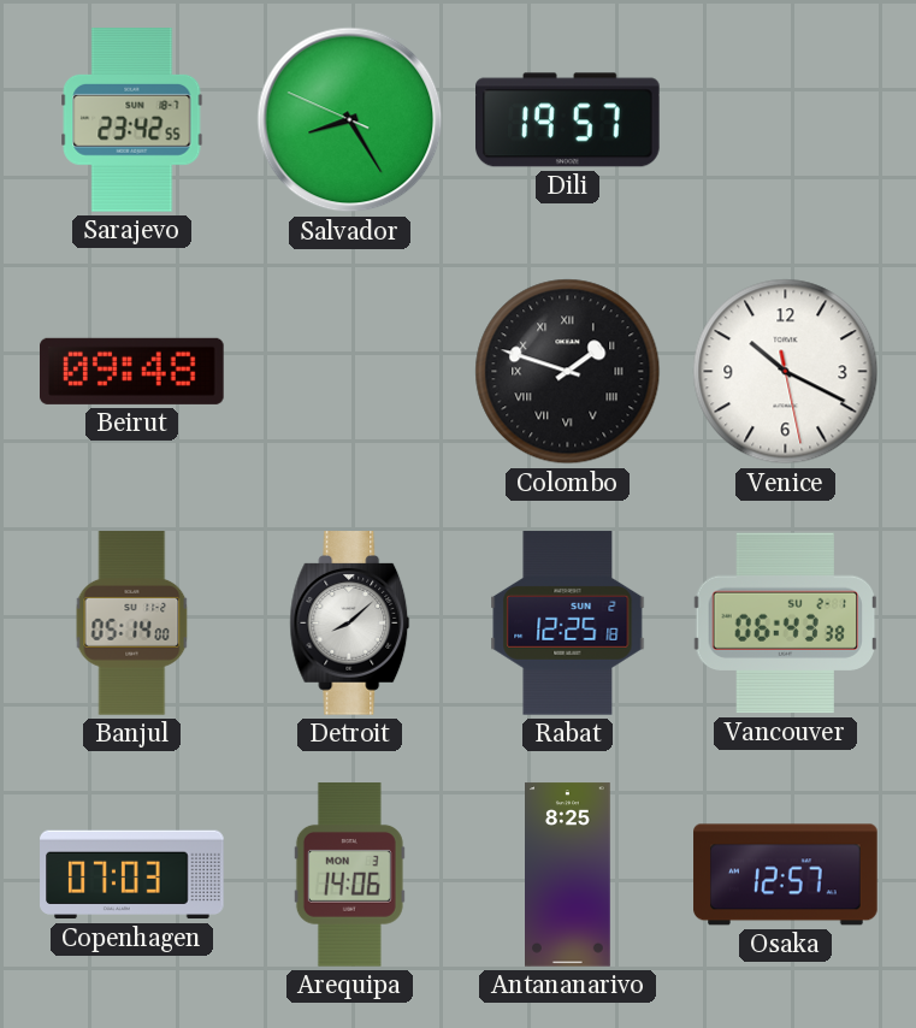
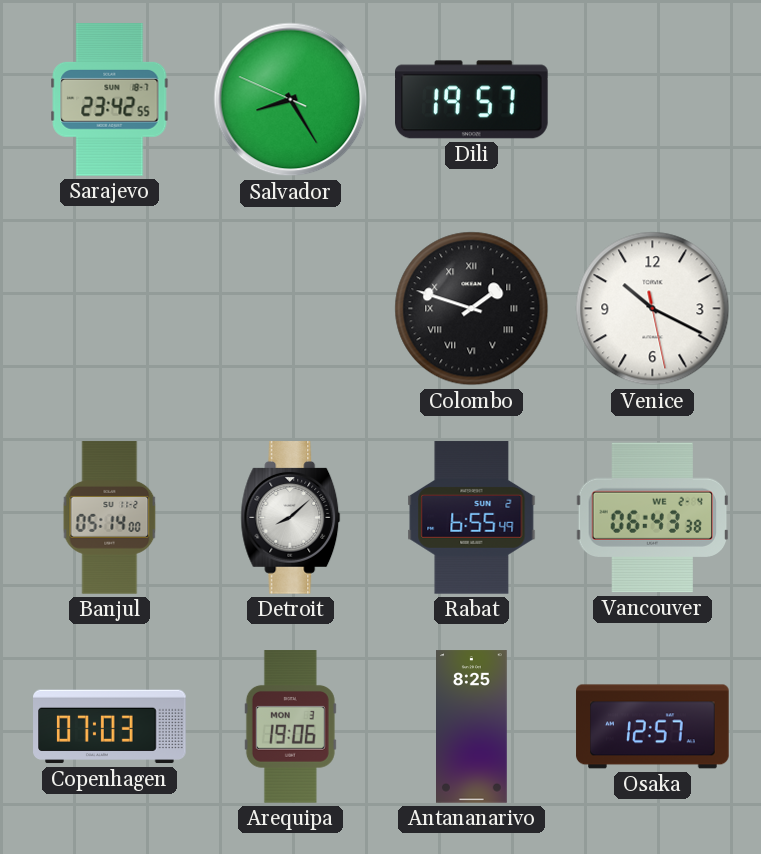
Beirut: 09:48 -> none
Rabat: 12:25 -> 6:55
Vancouver date: SU 2-1 -> WE 2-4
Arequipa: 14:06 -> 19:06
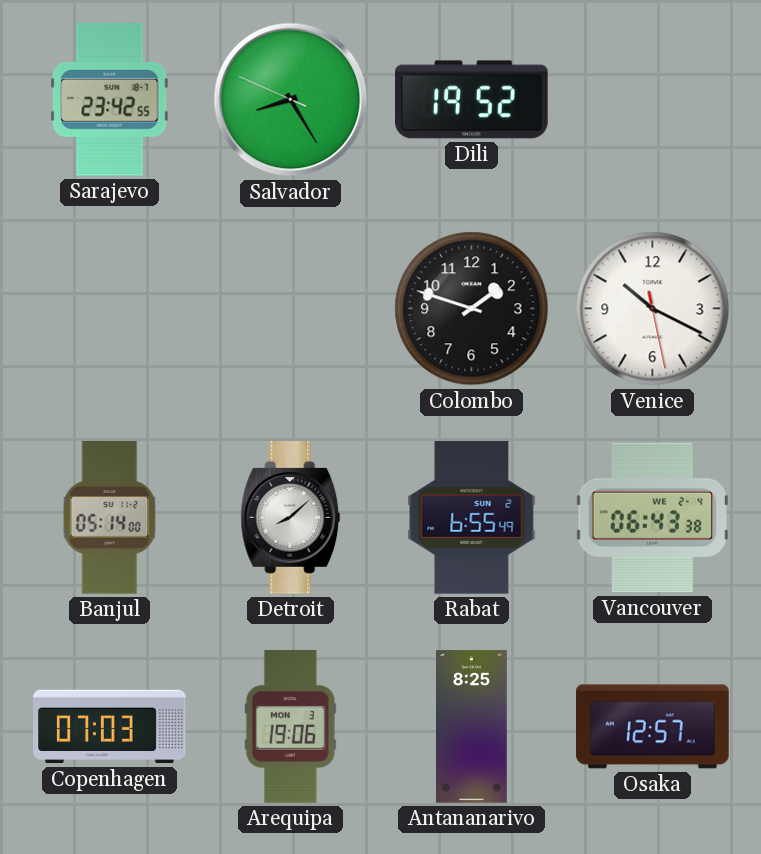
Dili: 19:57 -> 19:52
Colombo numerals: Roman -> Arabic
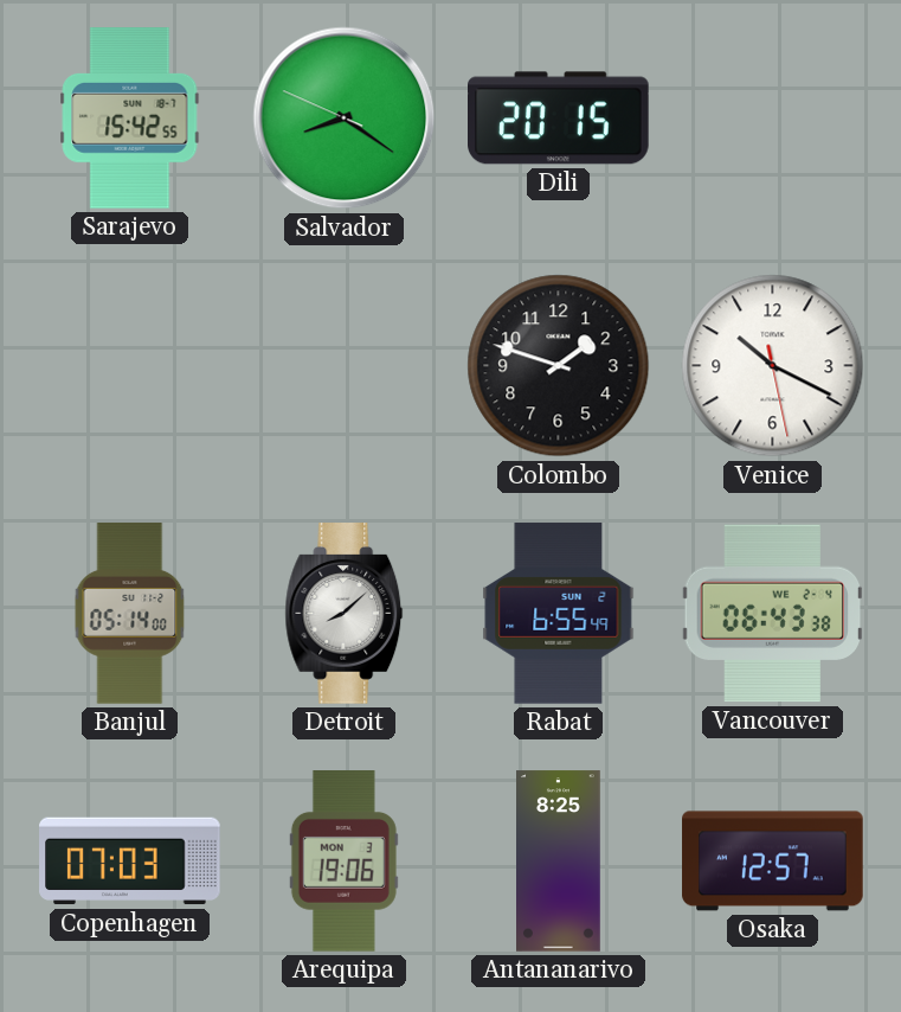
Sarajevo: 23:42 -> 15:42
Salvador: 8:24 -> 8:20
Dili: 19:52 -> 20:15
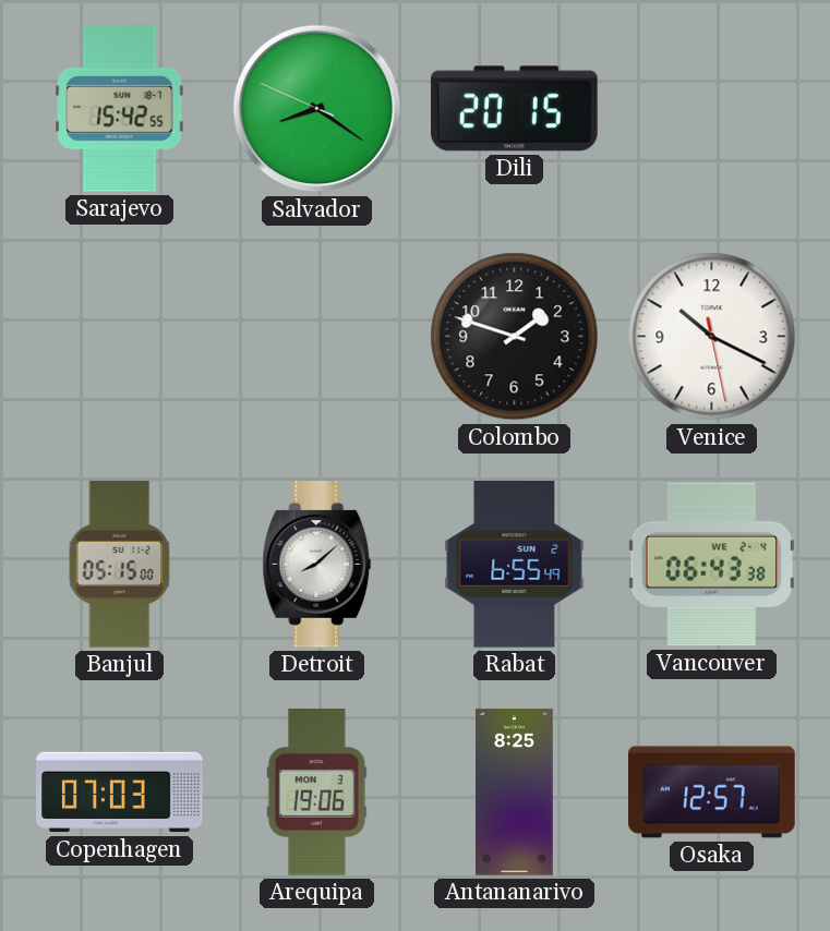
Banjul: 05:14 -> 05:15
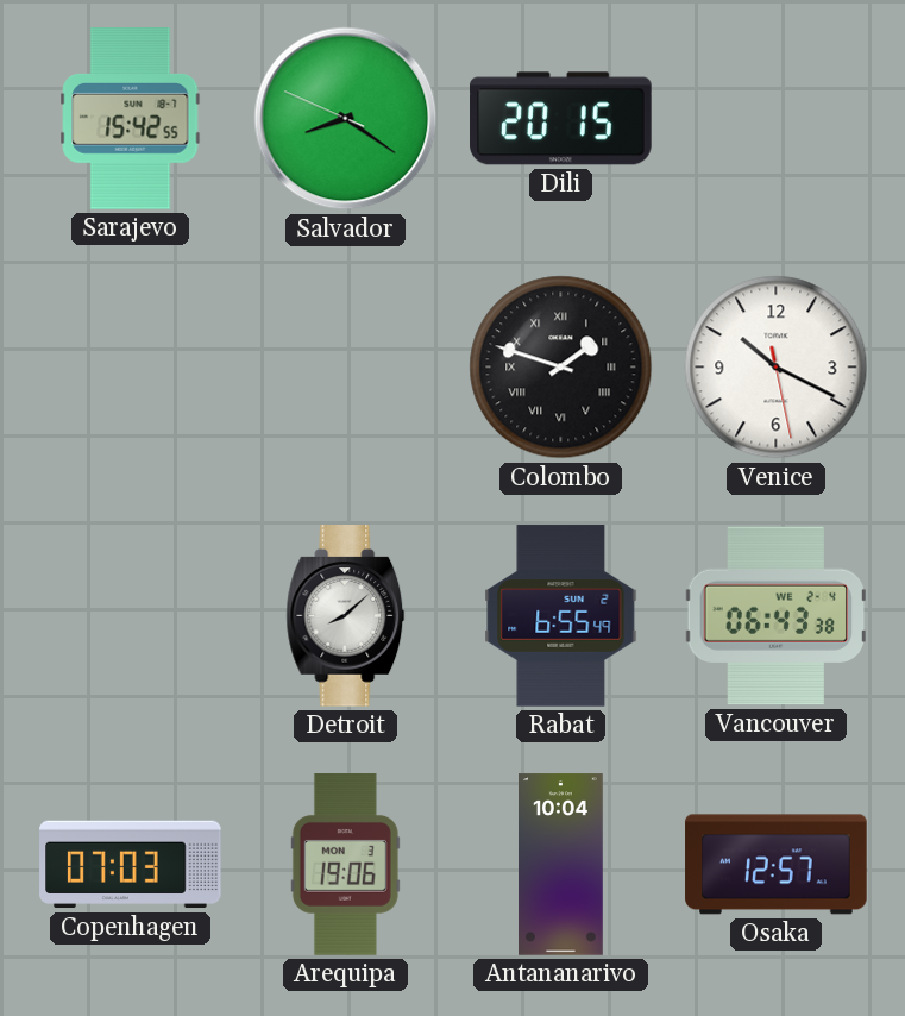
Colombo numerals: Arabic -> Roman
Banjul: 05:15 -> none
Antananarivo: 8:25 -> 10:04
